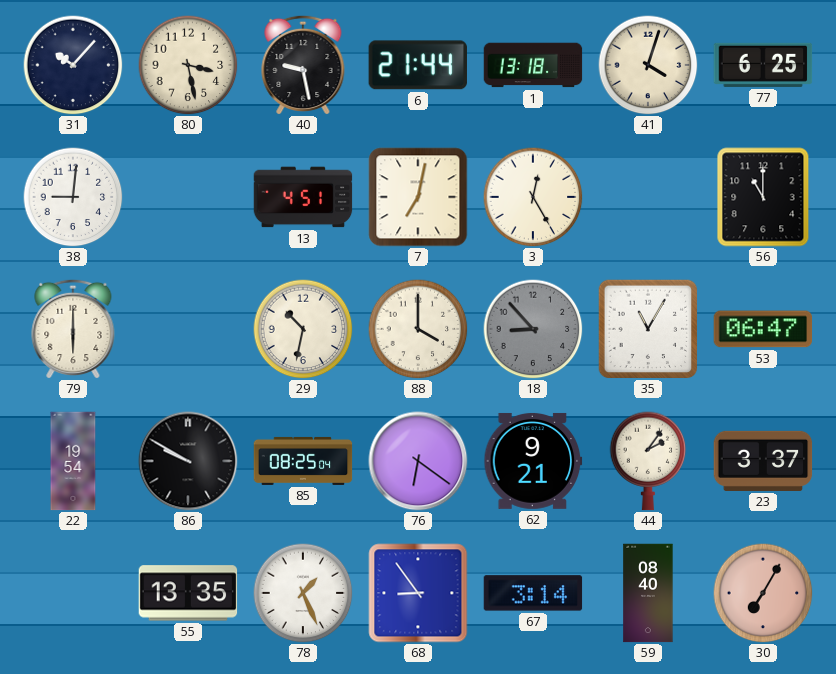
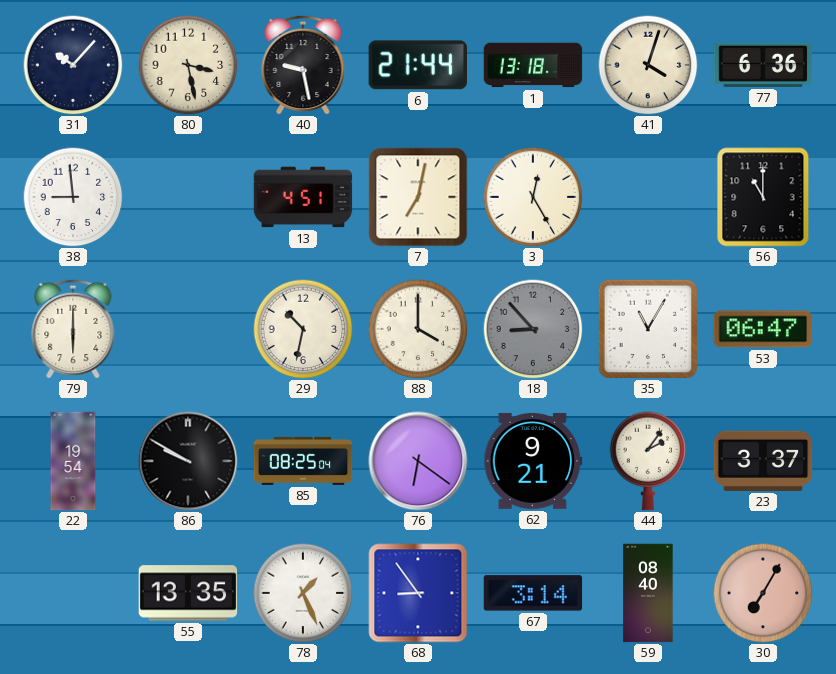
77: 6:25 -> 6:36
38: 9:01 -> 8:59
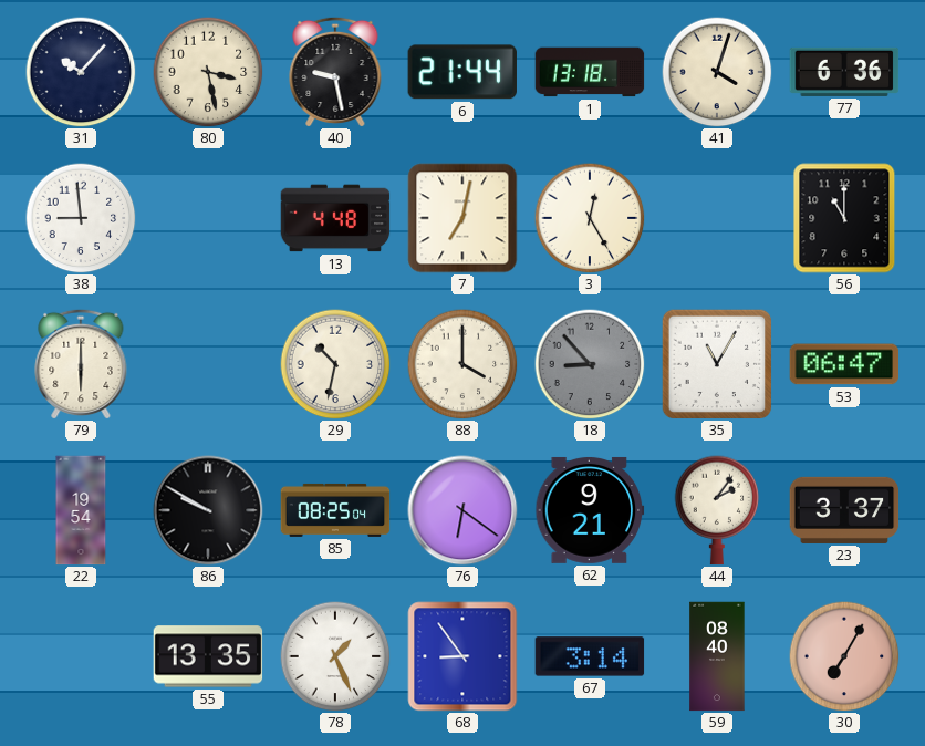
13: 4:51 -> 4:48
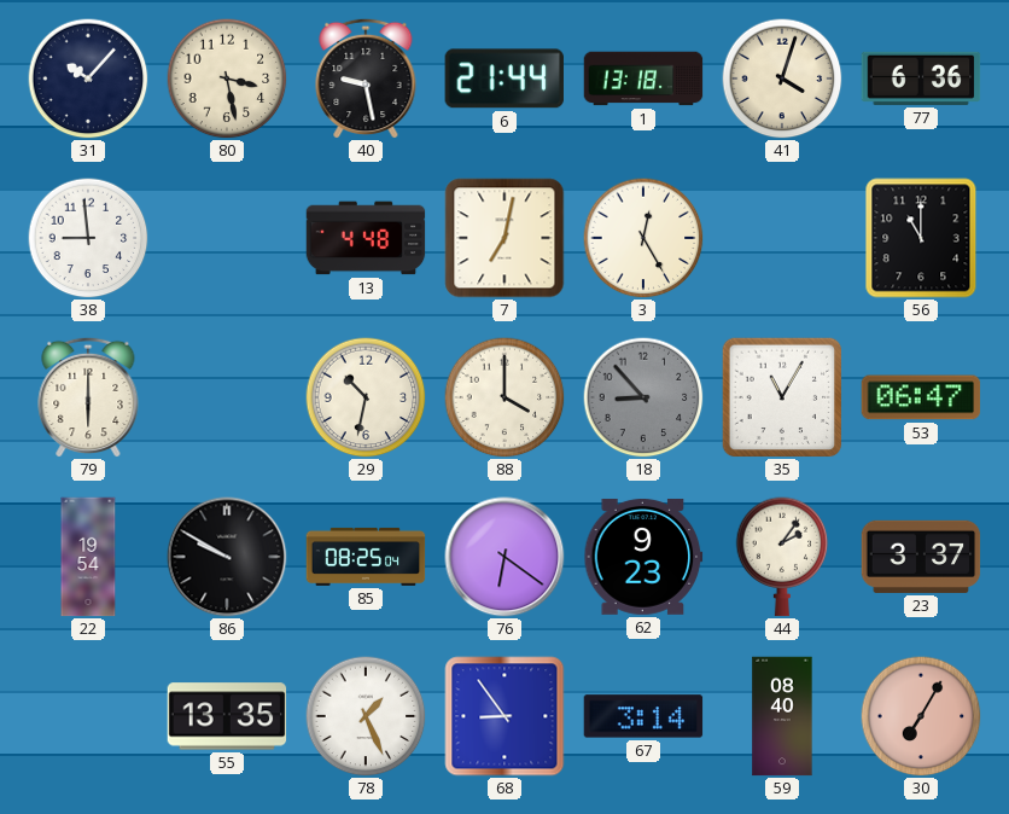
62: 9:21 -> 9:23
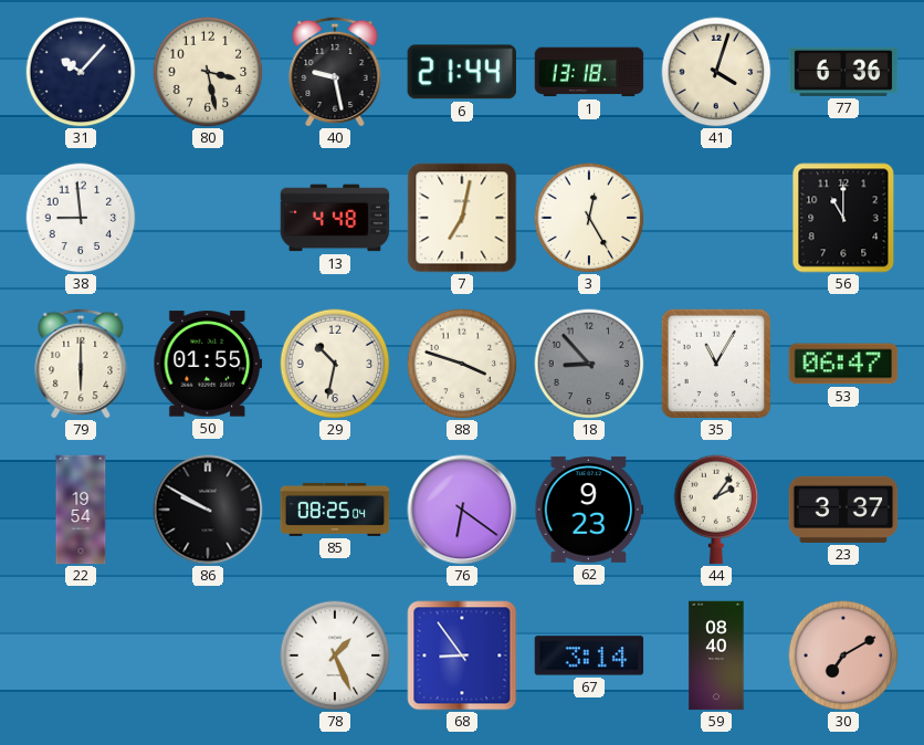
50: none -> 01:55
88: 4:00 -> 3:48
55: 13:35 -> none
30: 7:05 -> 7:10
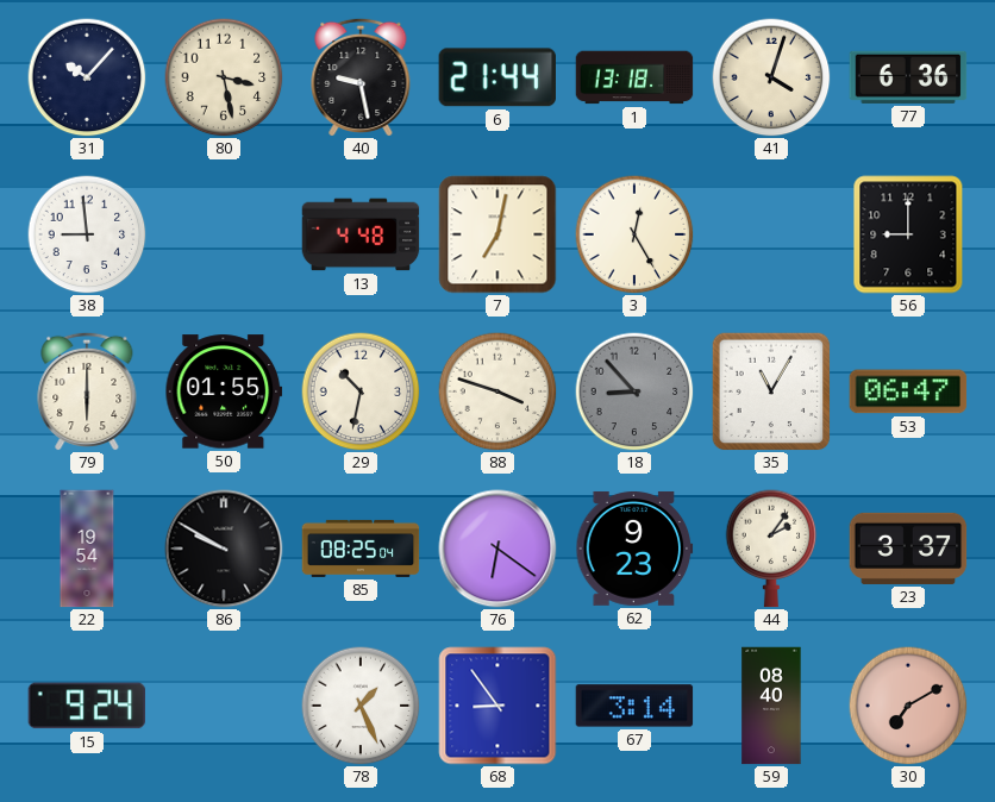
56: 11:00 -> 9:00
15: none -> 9:24
